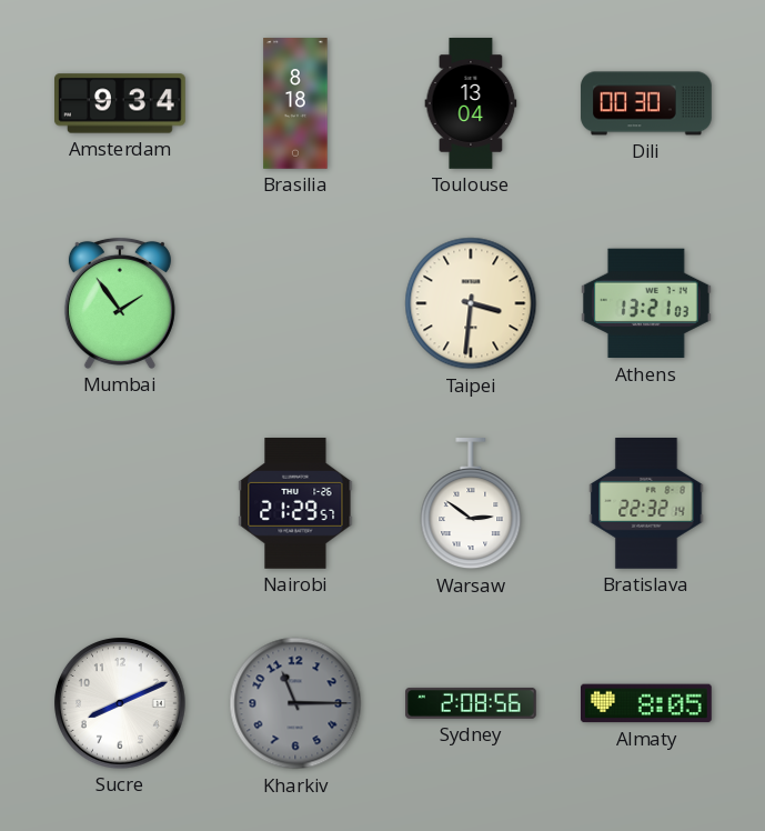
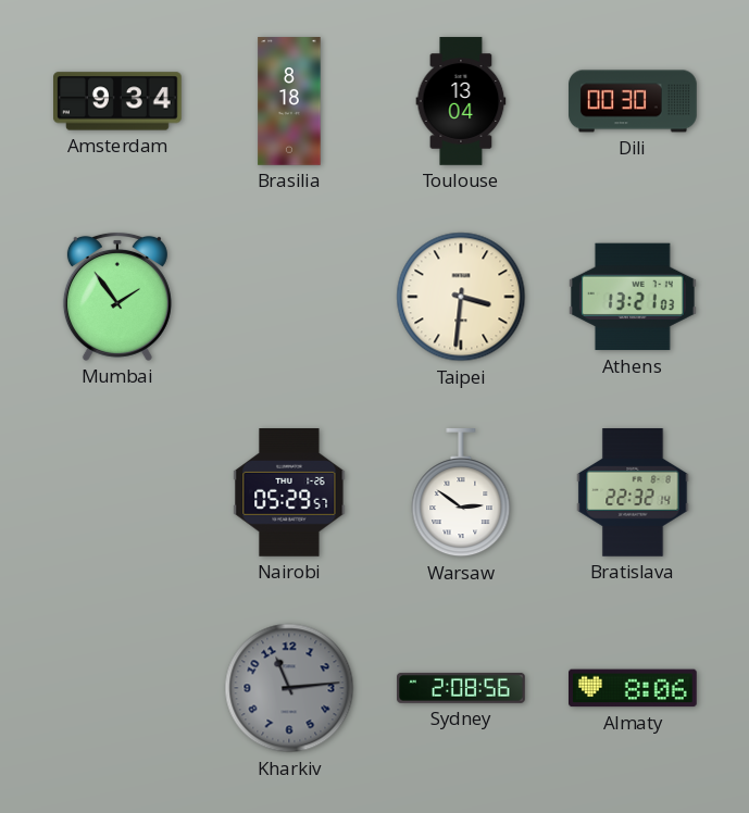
Nairobi: 21:29 -> 05:29
Sucre: 8:11 -> none
Kharkiv: 11:15 -> 11:14
Almaty: 8:05 -> 8:06
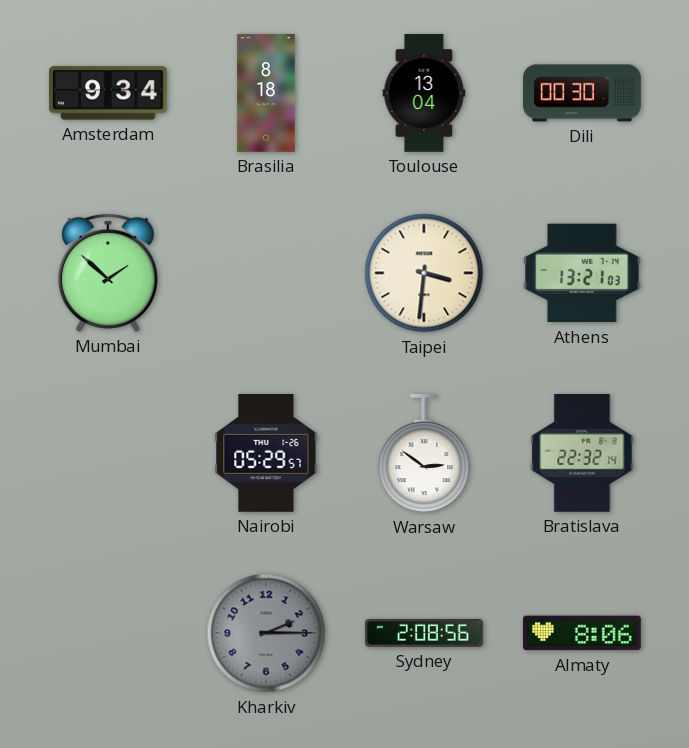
Mumbai: 1:54 -> 1:52
Kharkiv: 11:14 -> 2:15
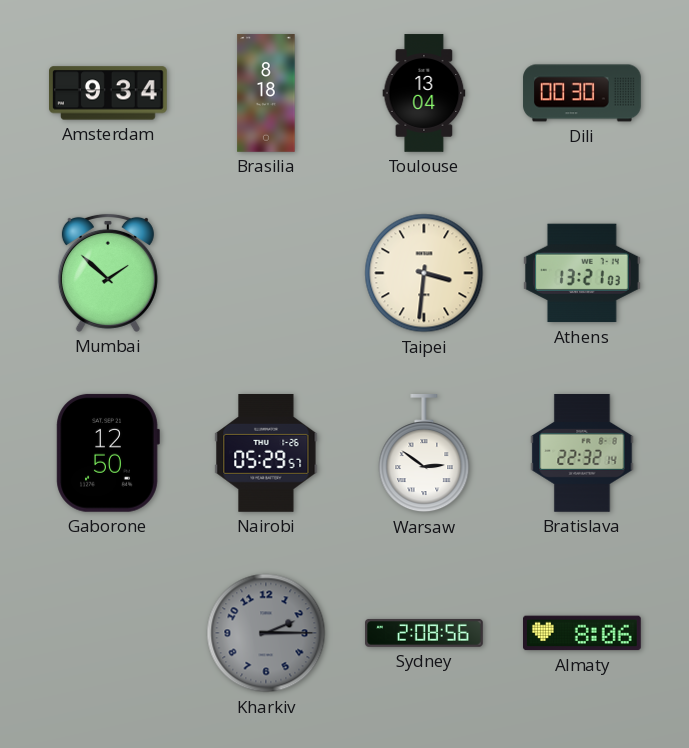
Gaborone: none -> 12:50
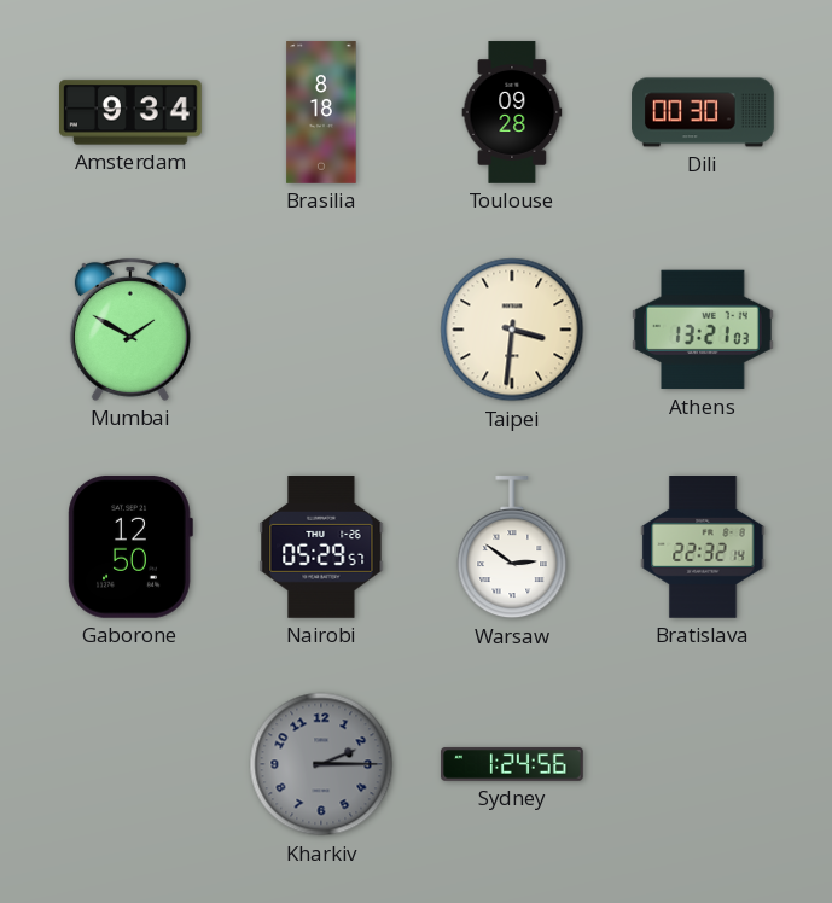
Toulouse: 13:04 -> 09:28
Mumbai: 1:52 -> 1:50
Sydney: 2:08 -> 1:24
Almaty: 8:06 -> none
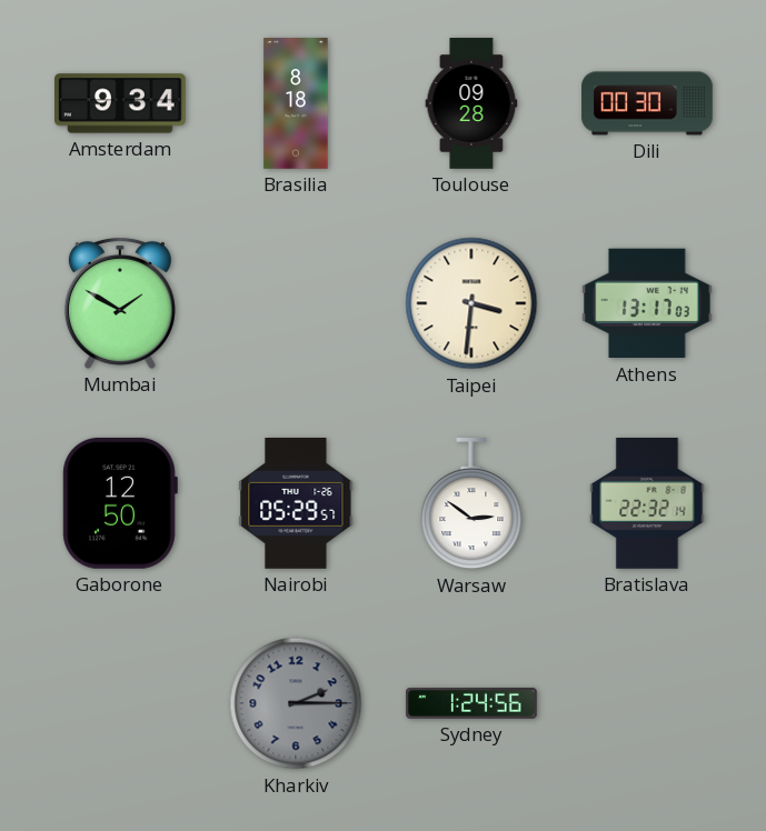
Athens: 13:21 -> 13:17
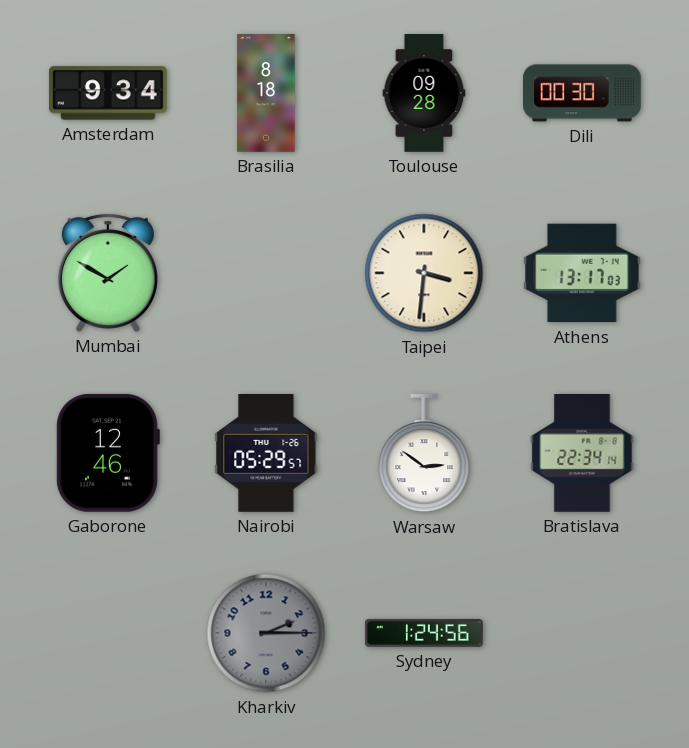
Gaborone: 12:50 -> 12:46
Bratislava: 22:32 -> 22:34
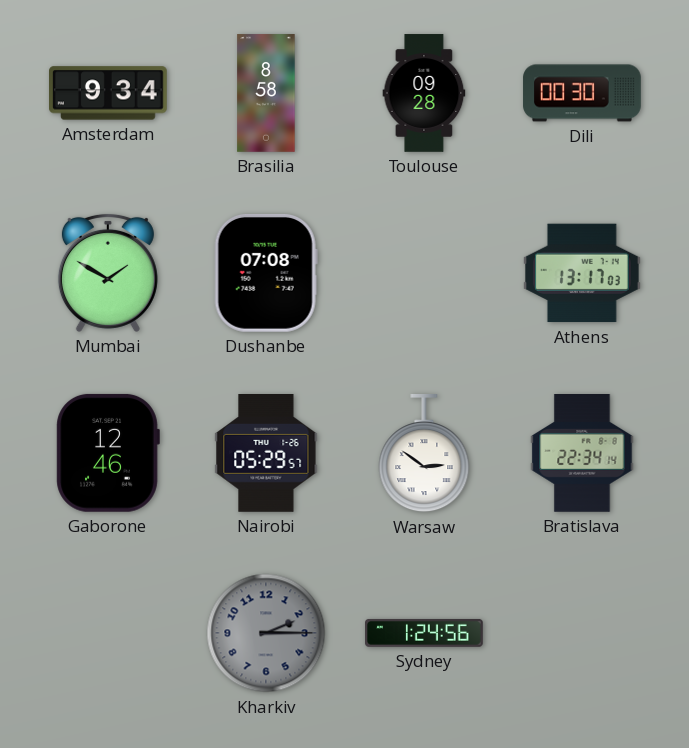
Brasilia: 8:18 -> 8:58
Dushanbe: none -> 07:08
Taipei: 3:31 -> none
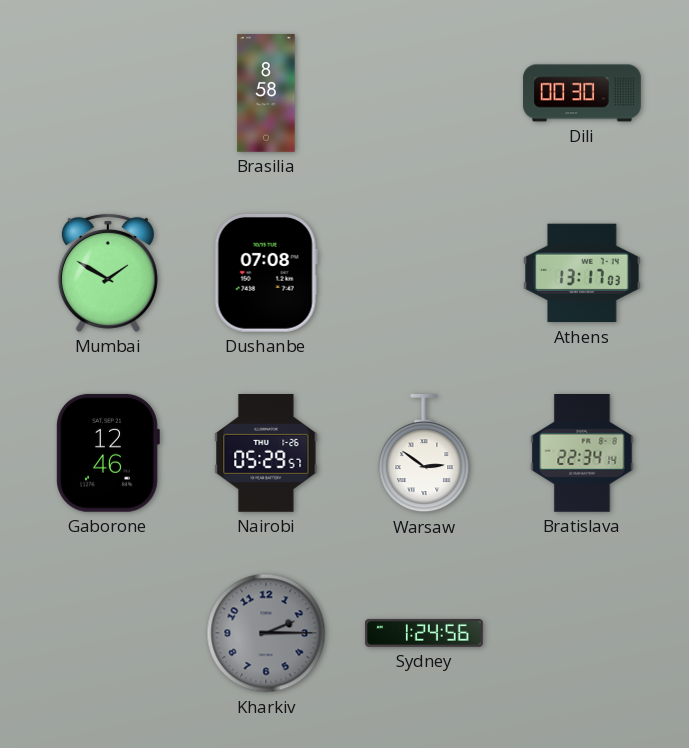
Amsterdam: 9:34 -> none
Toulouse: 09:28 -> none
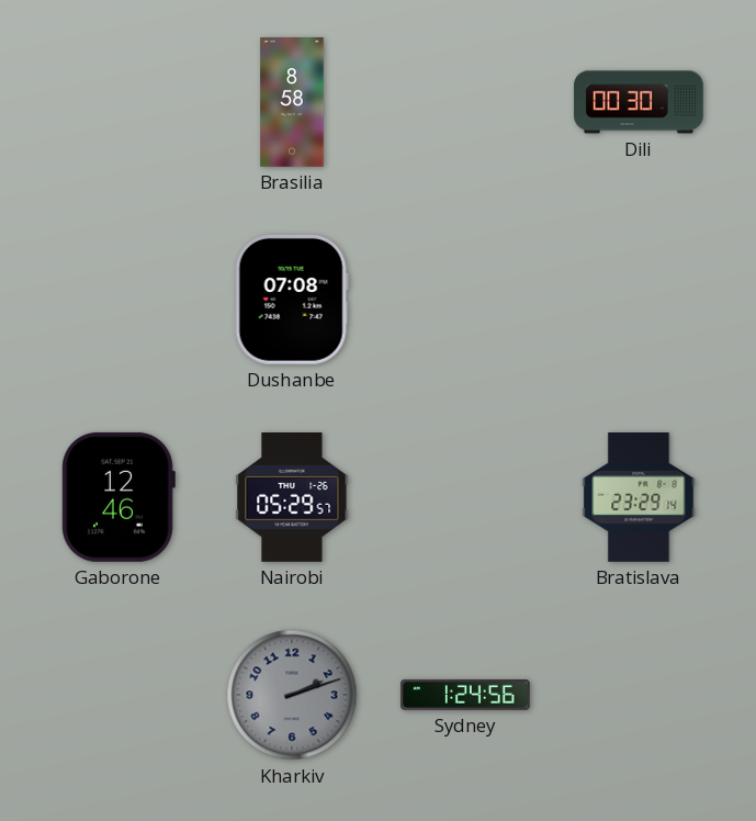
Mumbai: 1:50 -> none
Athens: 13:17 -> none
Warsaw: 2:51 -> none
Bratislava: 22:34 -> 23:29
Kharkiv: 2:15 -> 2:12
